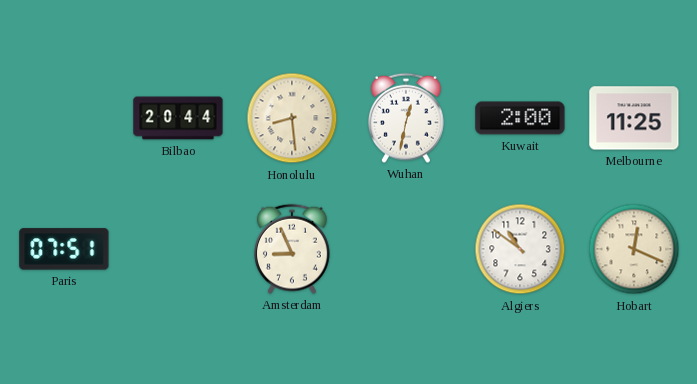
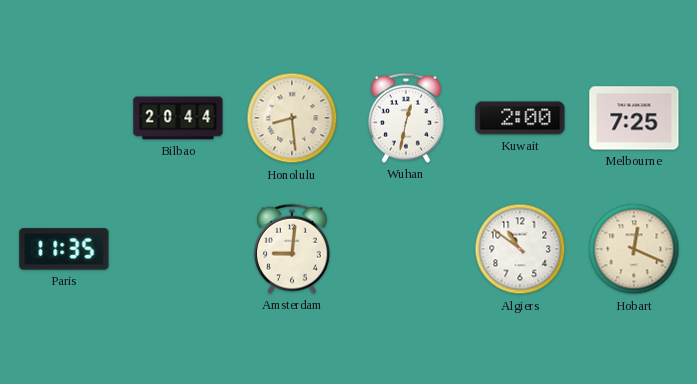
Melbourne: 11:25 -> 7:25
Paris: 07:51 -> 11:35
Amsterdam: 8:56 -> 9:01
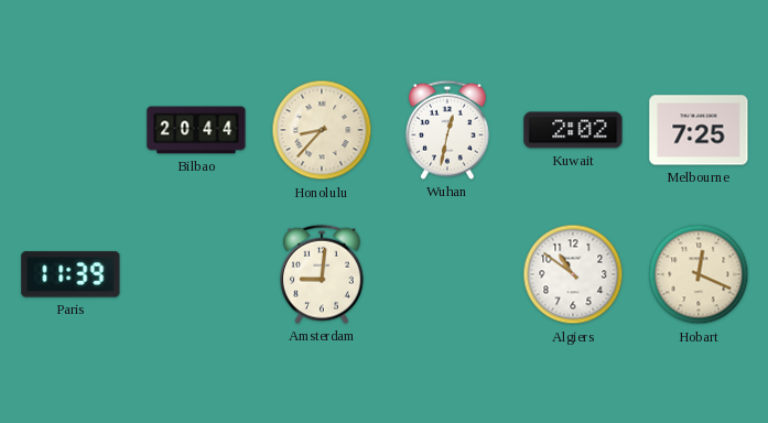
Honolulu: 8:29 -> 8:37
Kuwait: 2:00 -> 2:02
Paris: 11:35 -> 11:39
